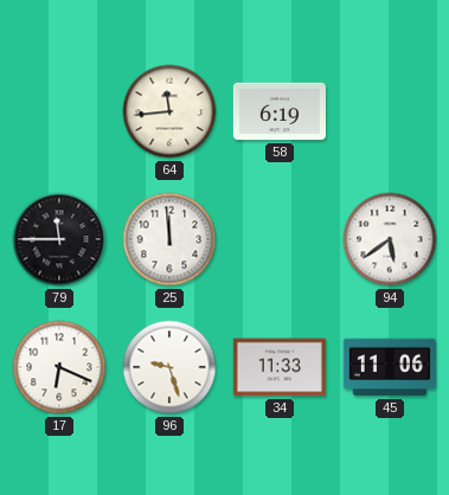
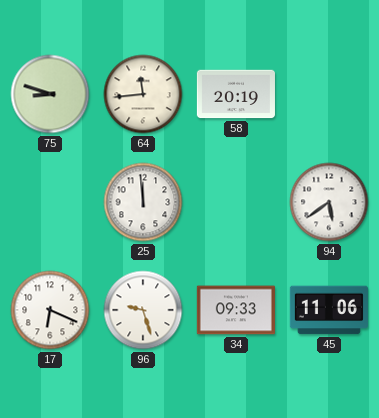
75: none -> 8:48
58: 6:19 -> 20:19
79: 11:45 -> none
34: 11:33 -> 09:33
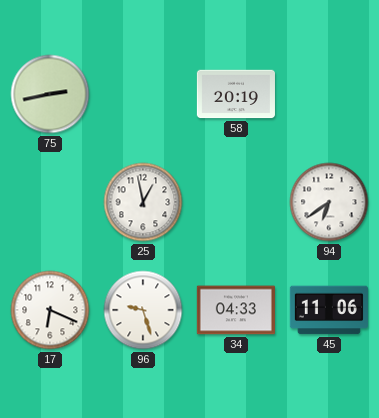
75: 8:48 -> 2:43
64: 11:44 -> none
25: 11:59 -> 12:58
94: 5:39 -> 6:39
34: 09:33 -> 04:33
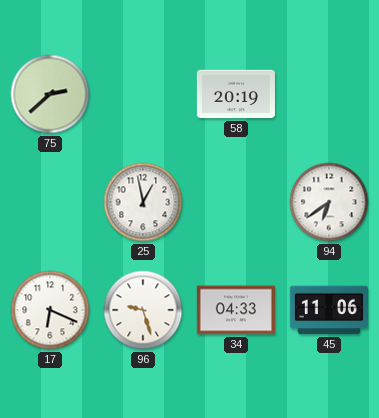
75: 2:43 -> 2:38
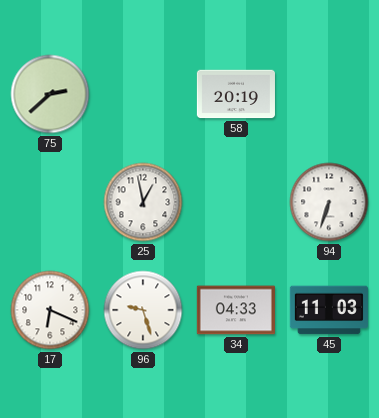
94: 6:39 -> 6:33
45: 11:06 -> 11:03
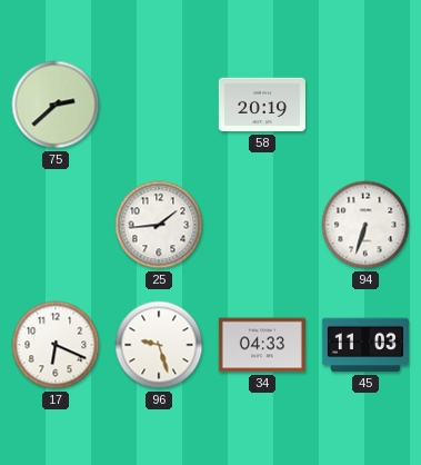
25: 12:58 -> 1:44
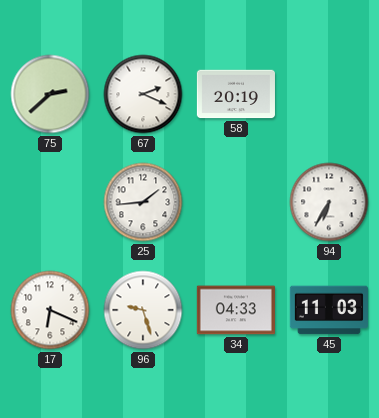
67: none -> 2:19
94: 6:33 -> 6:35
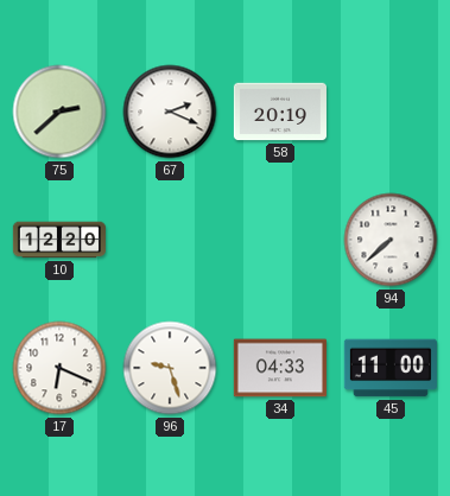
10: none -> 12:20
25: 1:44 -> none
94: 6:35 -> 7:38
45: 11:03 -> 11:00
